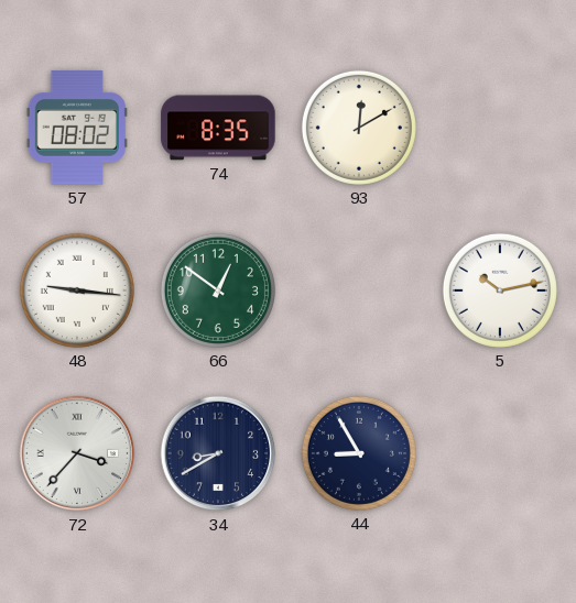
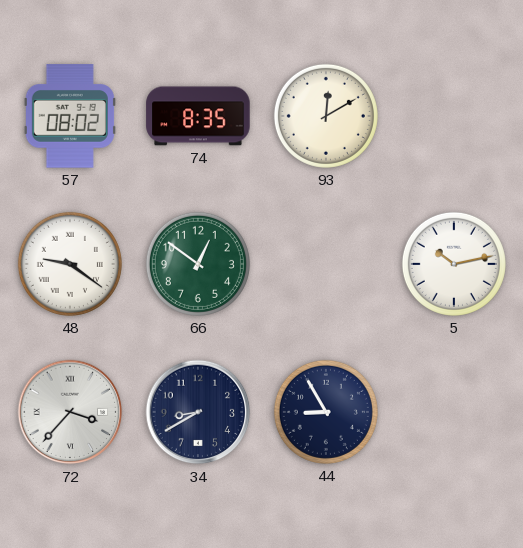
48: 9:16 -> 9:21
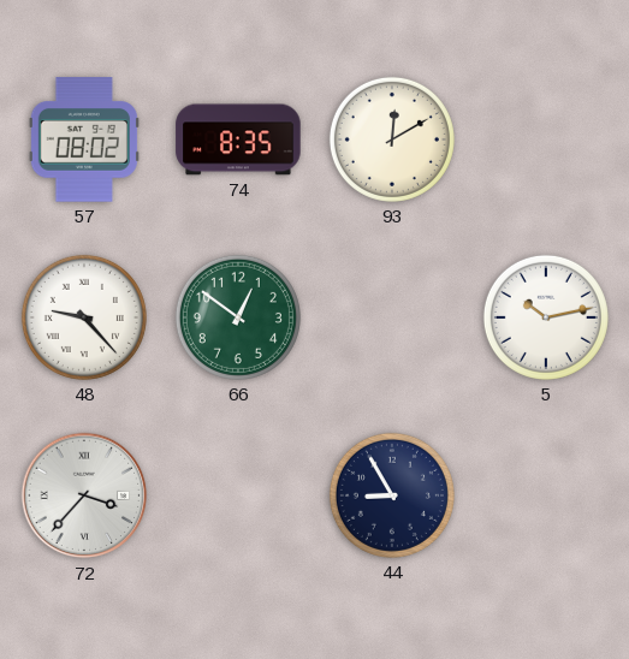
48: 9:21 -> 9:23
34: 8:40 -> none
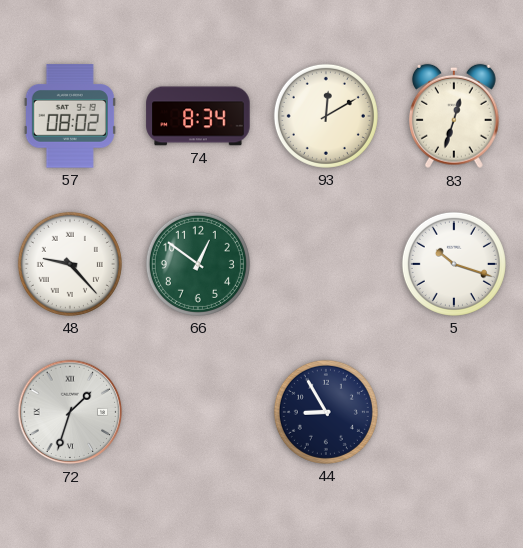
74: 8:35 -> 8:34
83: none -> 12:33
5: 10:13 -> 10:18
72: 3:37 -> 1:33
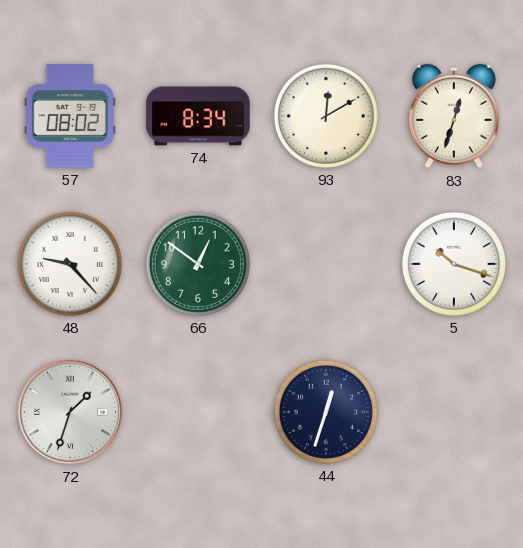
44: 8:55 -> 12:33
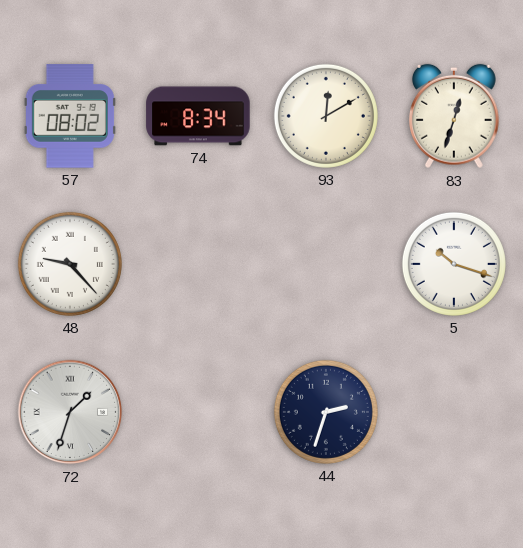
66: 12:51 -> none
44: 12:33 -> 2:33
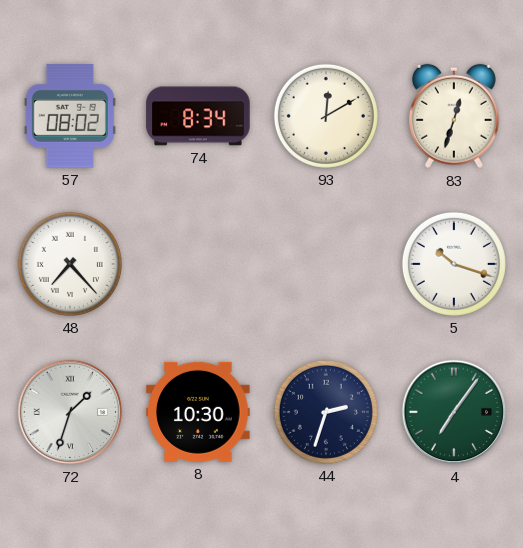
48: 9:23 -> 7:23
8: none -> 10:30
4: none -> 7:06
